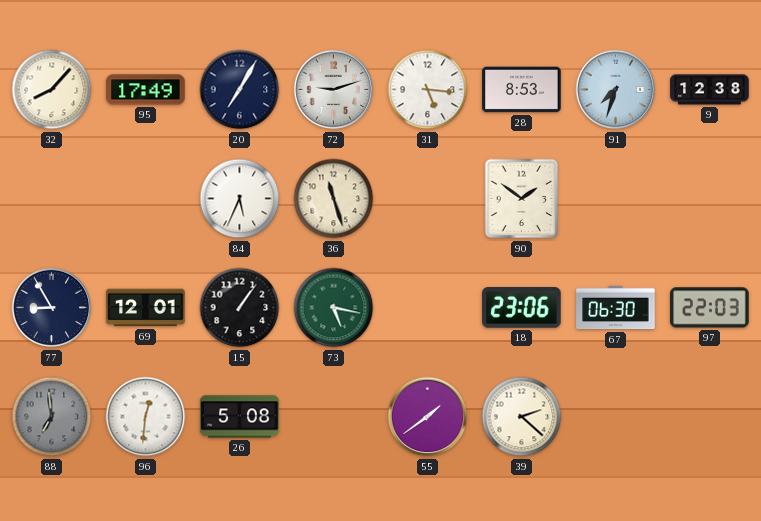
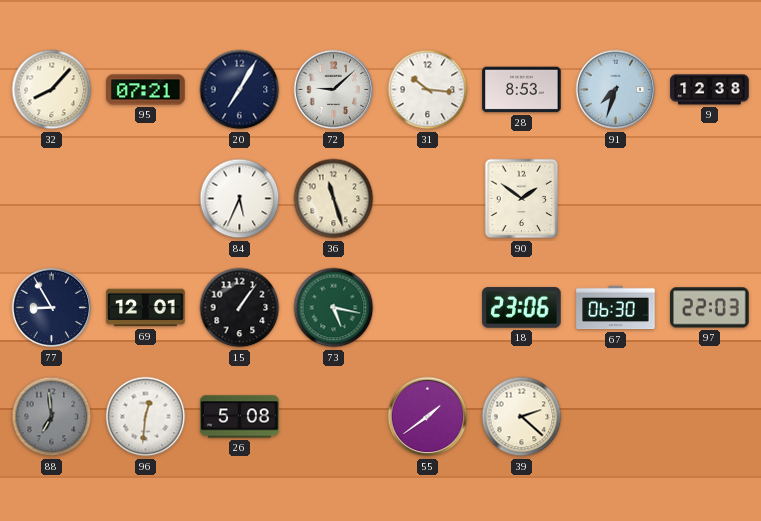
95: 17:49 -> 07:21
72: 9:12 -> 9:08
31: 5:16 -> 10:16
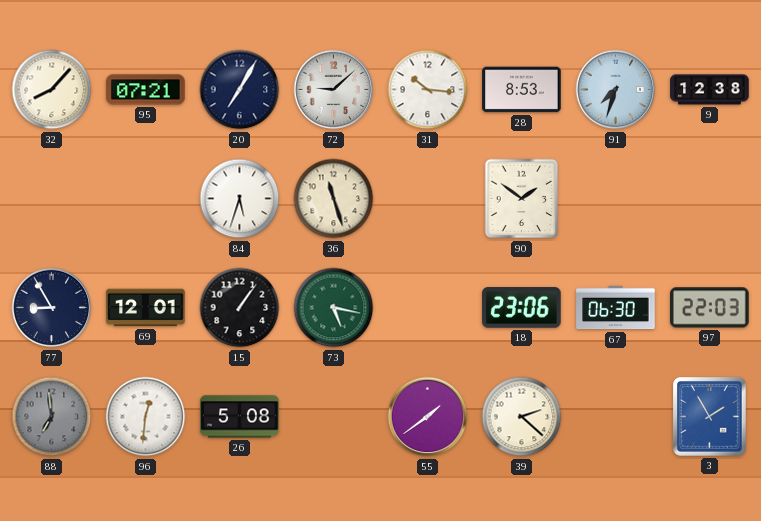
84: 5:34 -> 5:33
3: none -> 1:55
